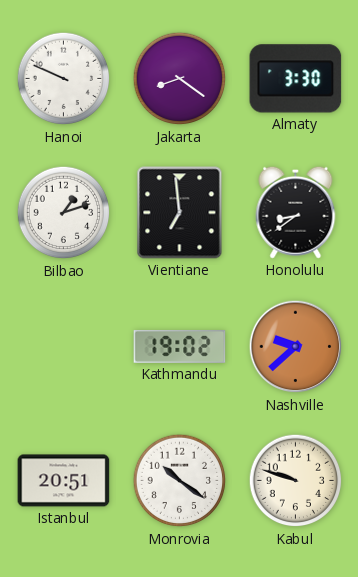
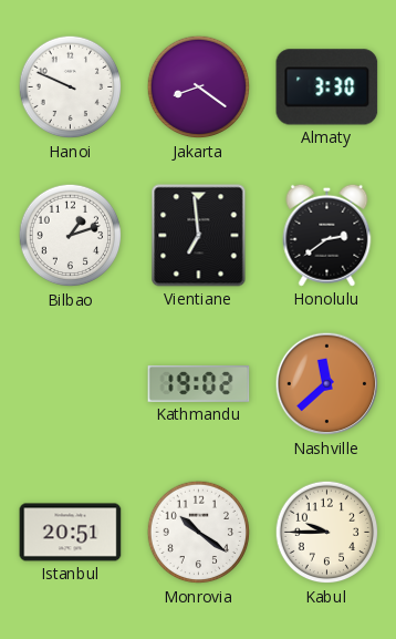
Honolulu: 8:39 -> 2:39
Nashville: 9:38 -> 11:38
Kabul: 9:48 -> 9:45
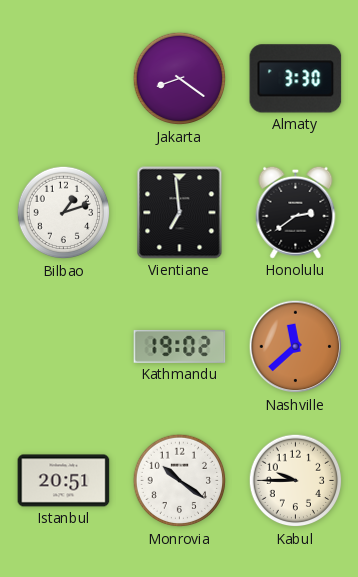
Hanoi: 9:49 -> none
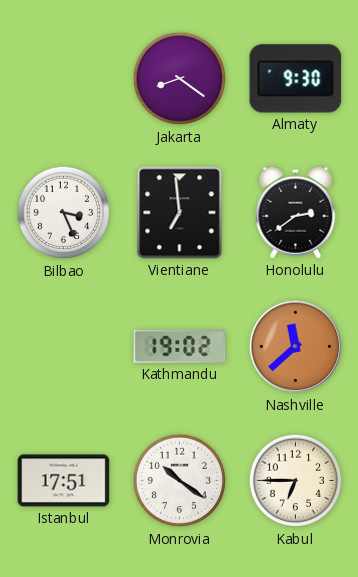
Almaty: 3:30 -> 9:30
Bilbao: 1:12 -> 3:26
Istanbul: 20:51 -> 17:51
Kabul: 9:45 -> 6:45
